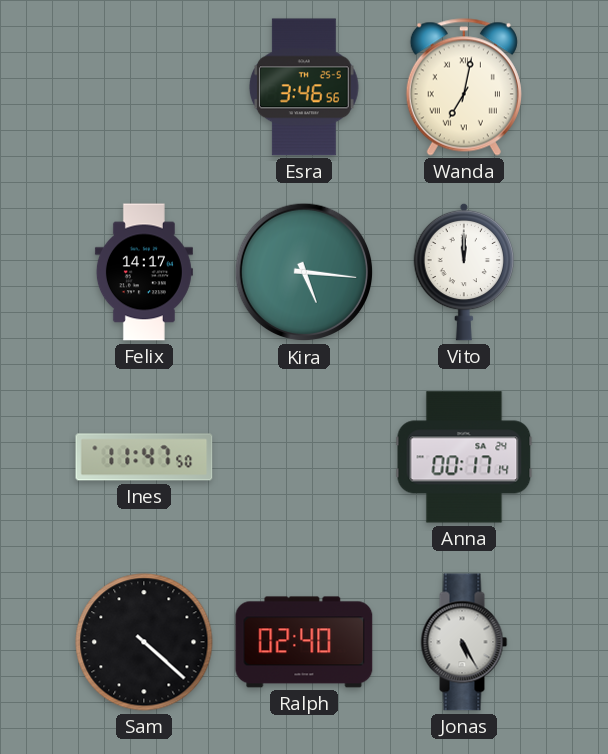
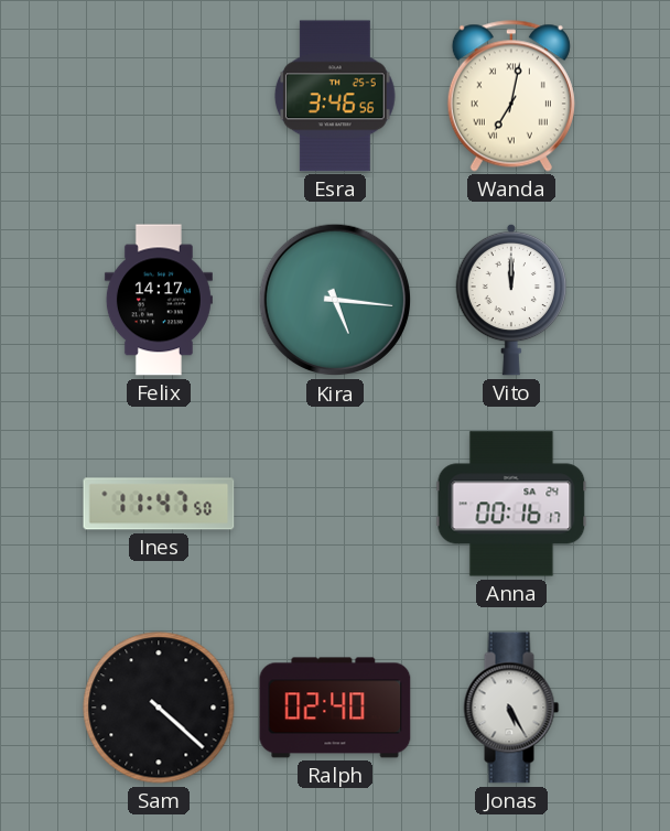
Anna: 00:17 -> 00:16
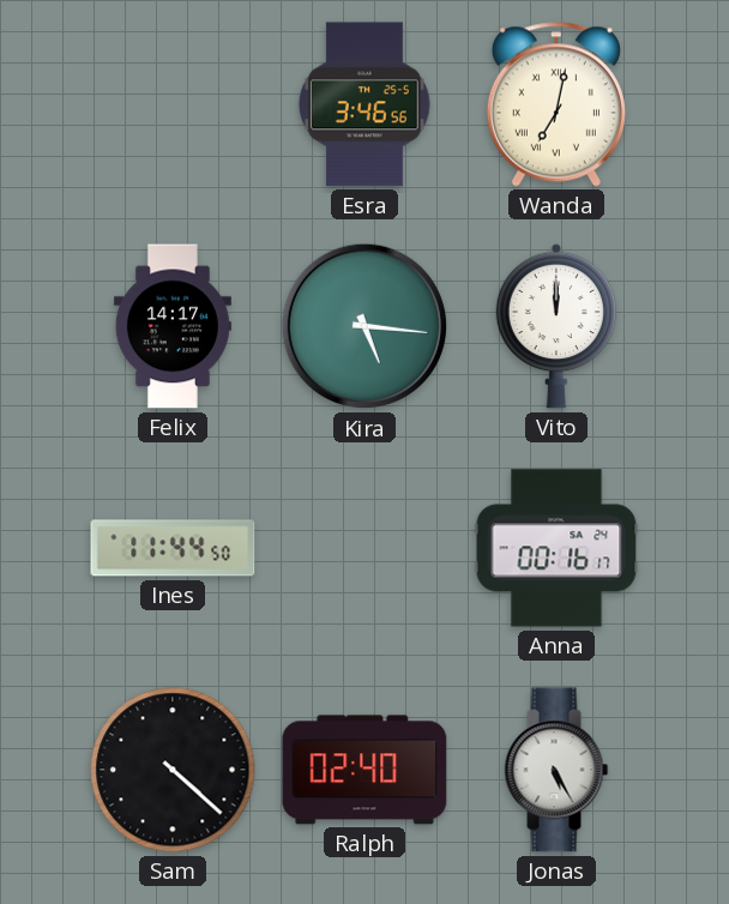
Ines: 11:47 -> 11:44
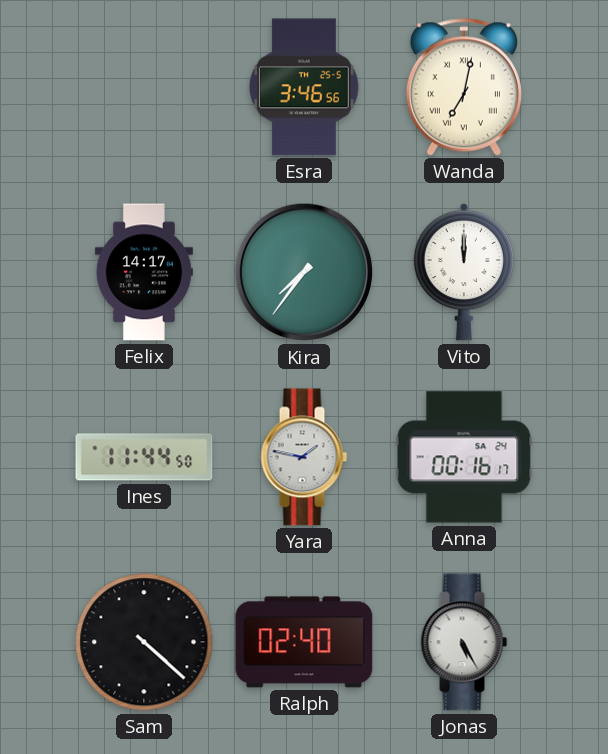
Kira: 5:16 -> 7:36
Yara: none -> 1:47
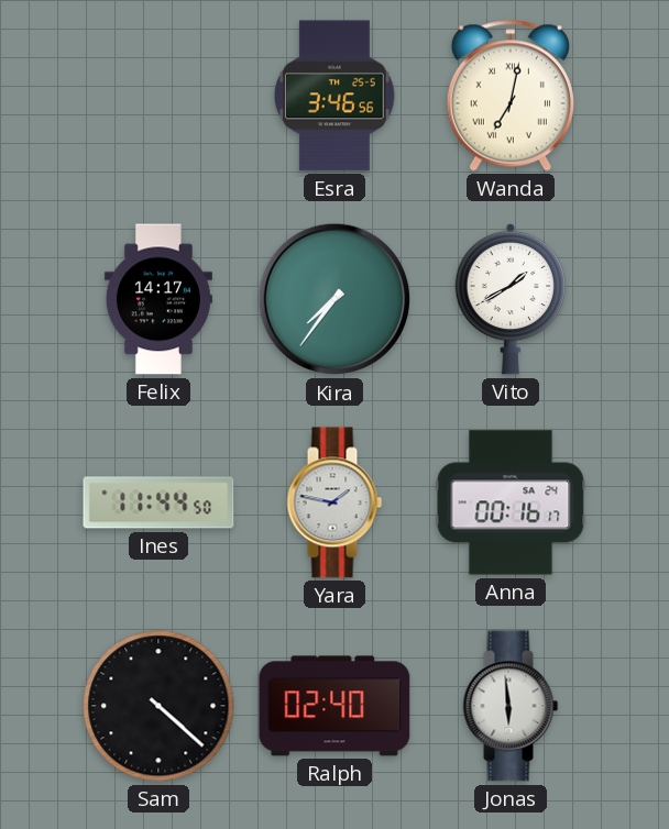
Vito: 12:00 -> 1:40
Jonas: 5:25 -> 5:59
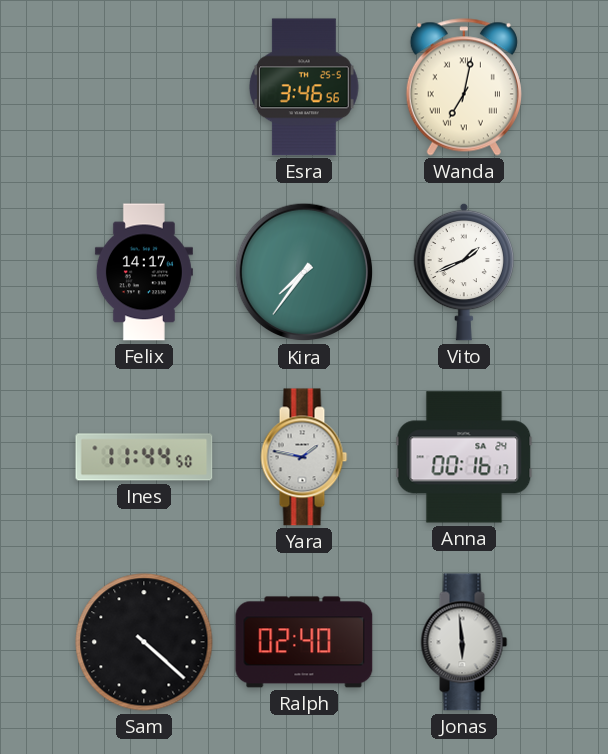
Vito: 1:40 -> 1:41
